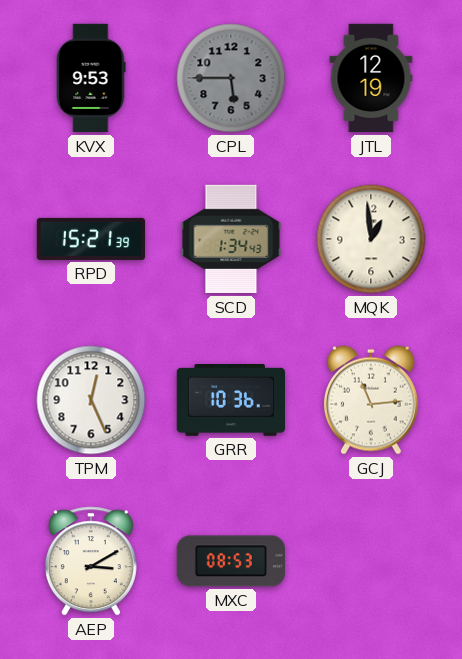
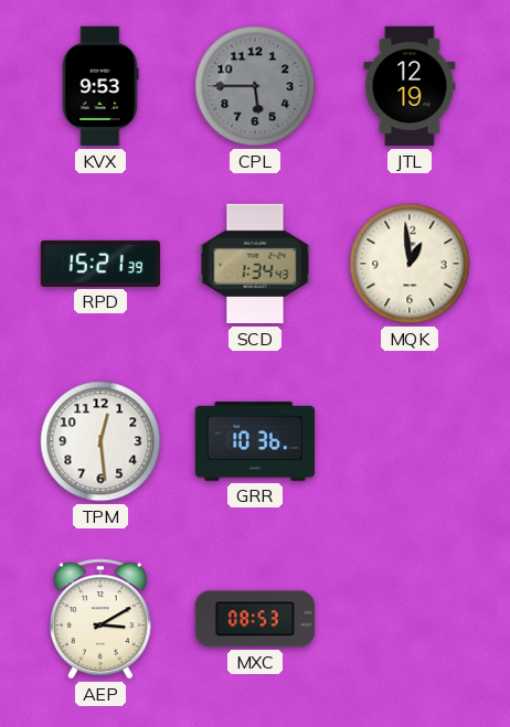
TPM: 12:26 -> 12:29
GCJ: 11:14 -> none
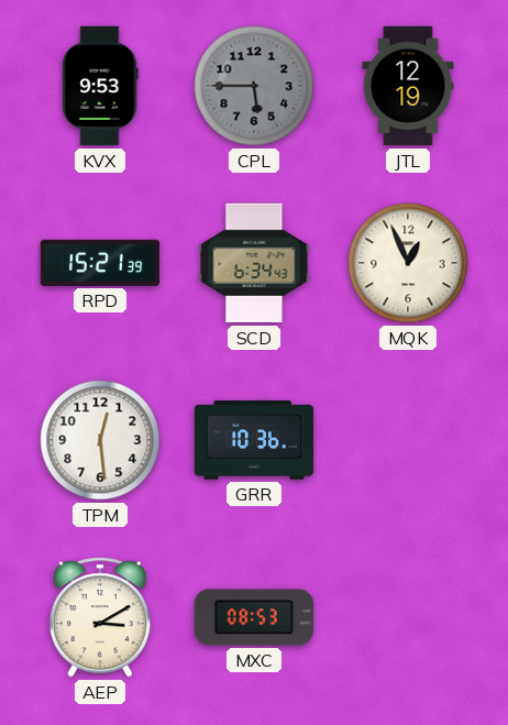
SCD: 1:34 -> 6:34
MQK: 12:59 -> 12:56
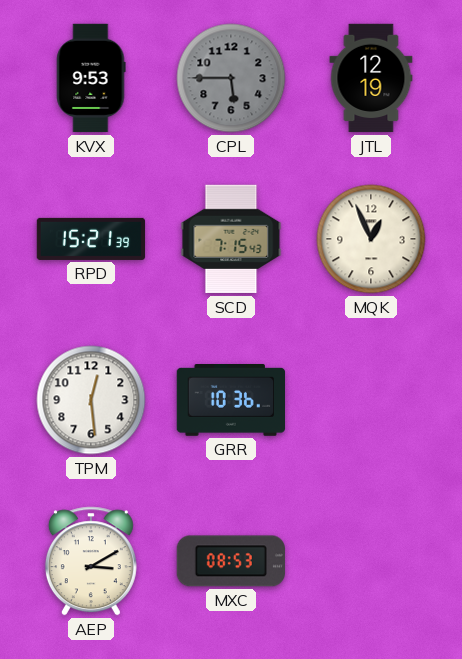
SCD: 6:34 -> 7:15
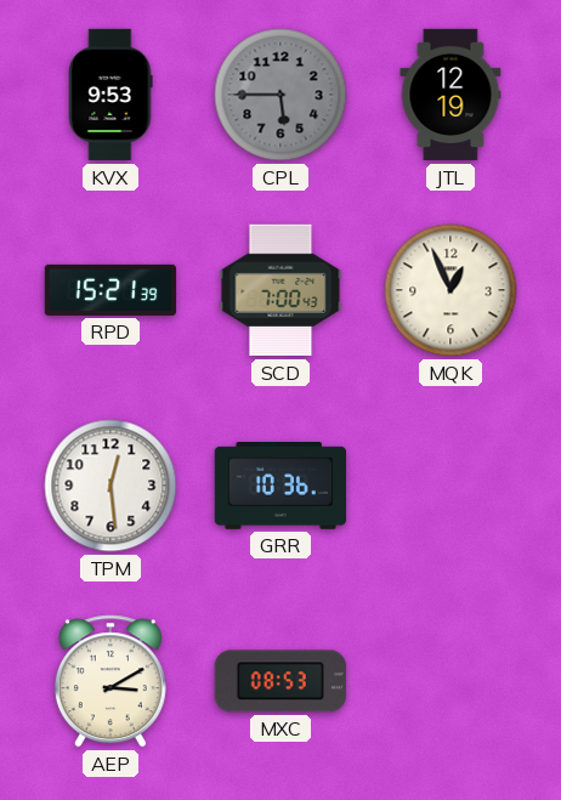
SCD: 7:15 -> 7:00
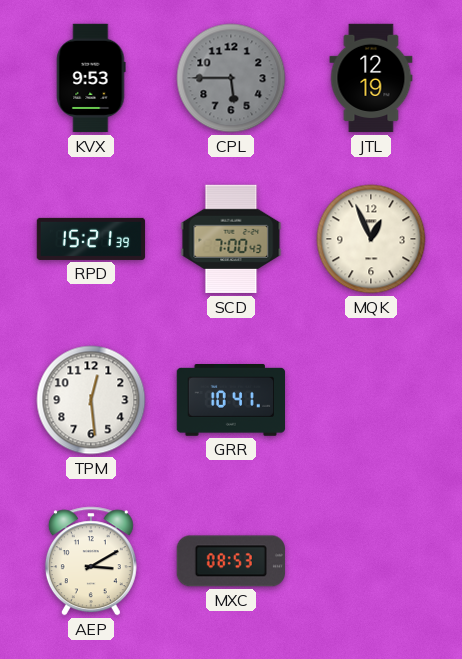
GRR: 10:36 -> 10:41
